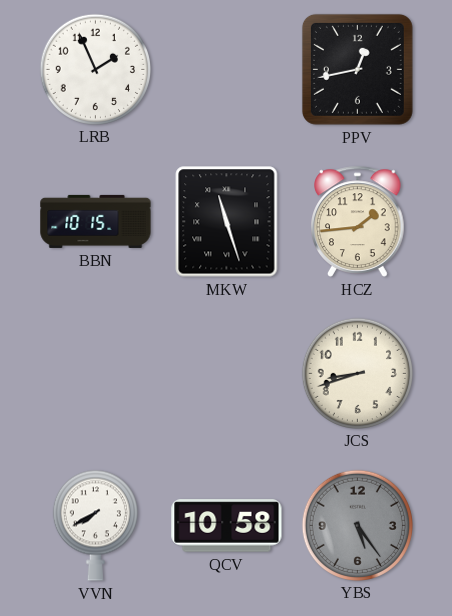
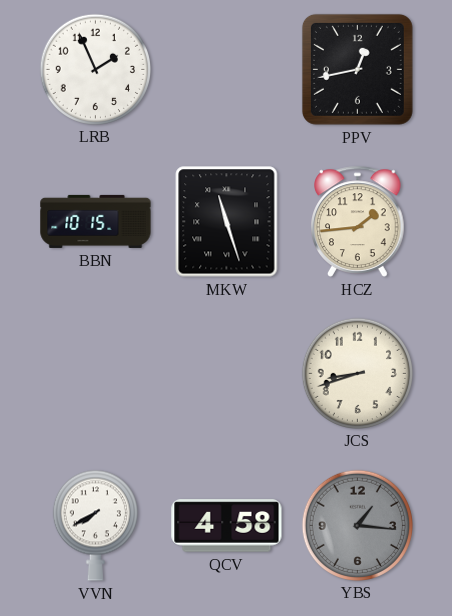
QCV: 10:58 -> 4:58
YBS: 5:24 -> 1:16
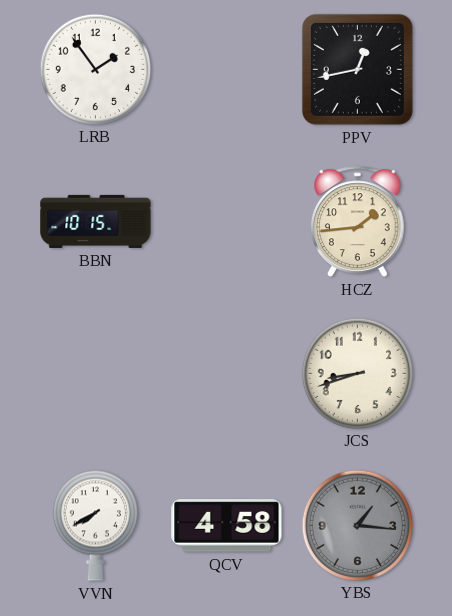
LRB: 1:56 -> 1:54
MKW: 11:27 -> none
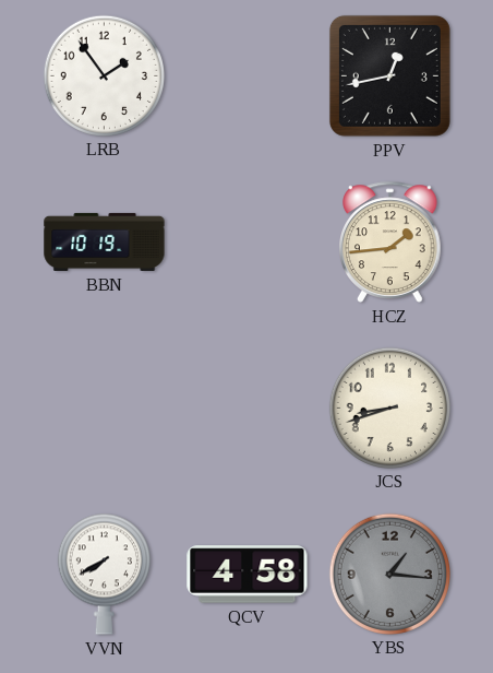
BBN: 10:15 -> 10:19
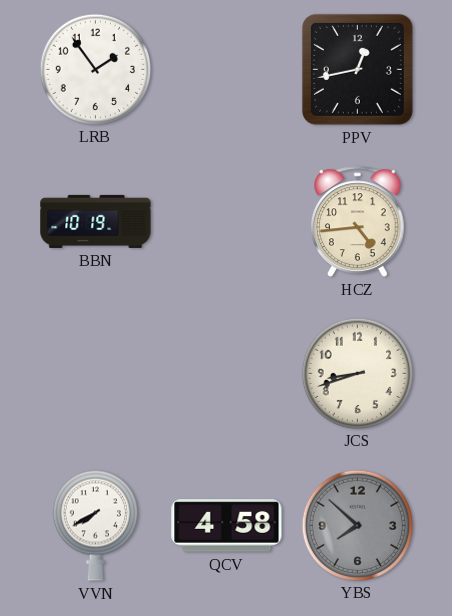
HCZ: 1:44 -> 4:44
YBS: 1:16 -> 7:52
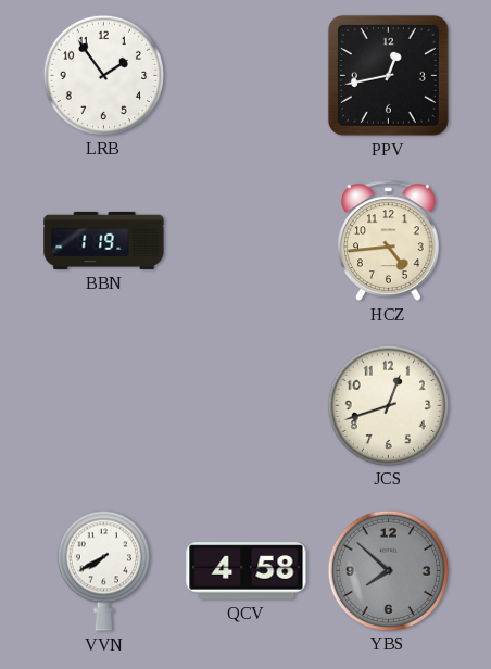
BBN: 10:19 -> 1:19
JCS: 8:42 -> 12:42
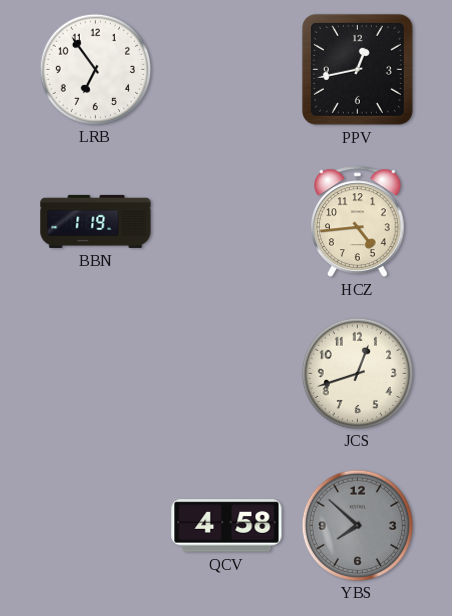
LRB: 1:54 -> 6:54
VVN: 7:40 -> none
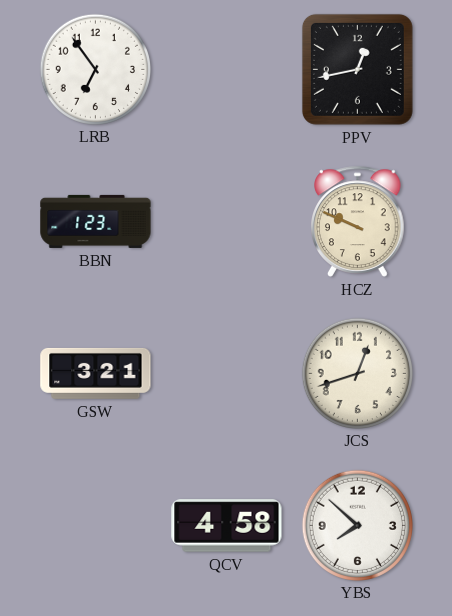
BBN: 1:19 -> 1:23
HCZ: 4:44 -> 9:49
GSW: none -> 3:21
YBS dial: grey -> white
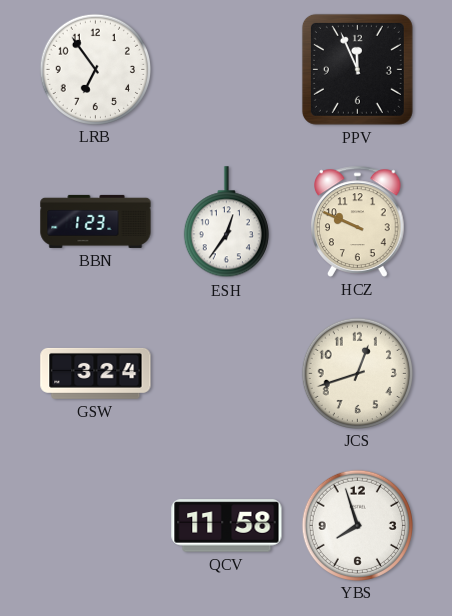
PPV: 12:43 -> 11:56
ESH: none -> 12:36
GSW: 3:21 -> 3:24
QCV: 4:58 -> 11:58
YBS: 7:52 -> 7:57
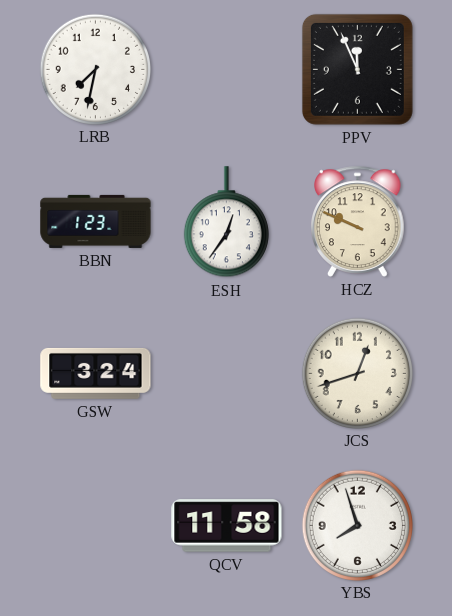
LRB: 6:54 -> 7:32
